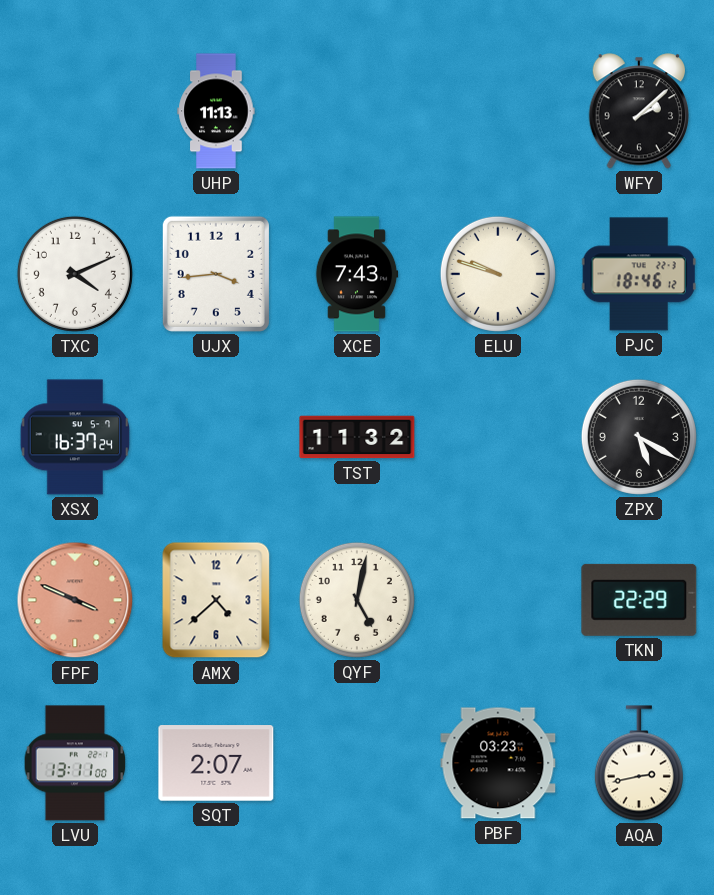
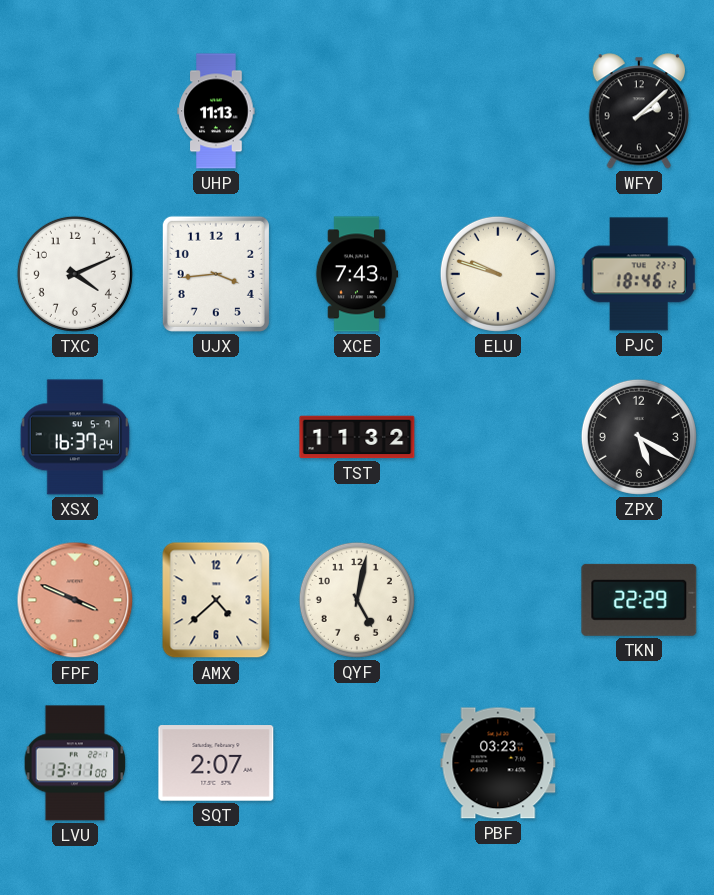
AQA: 2:43 -> none
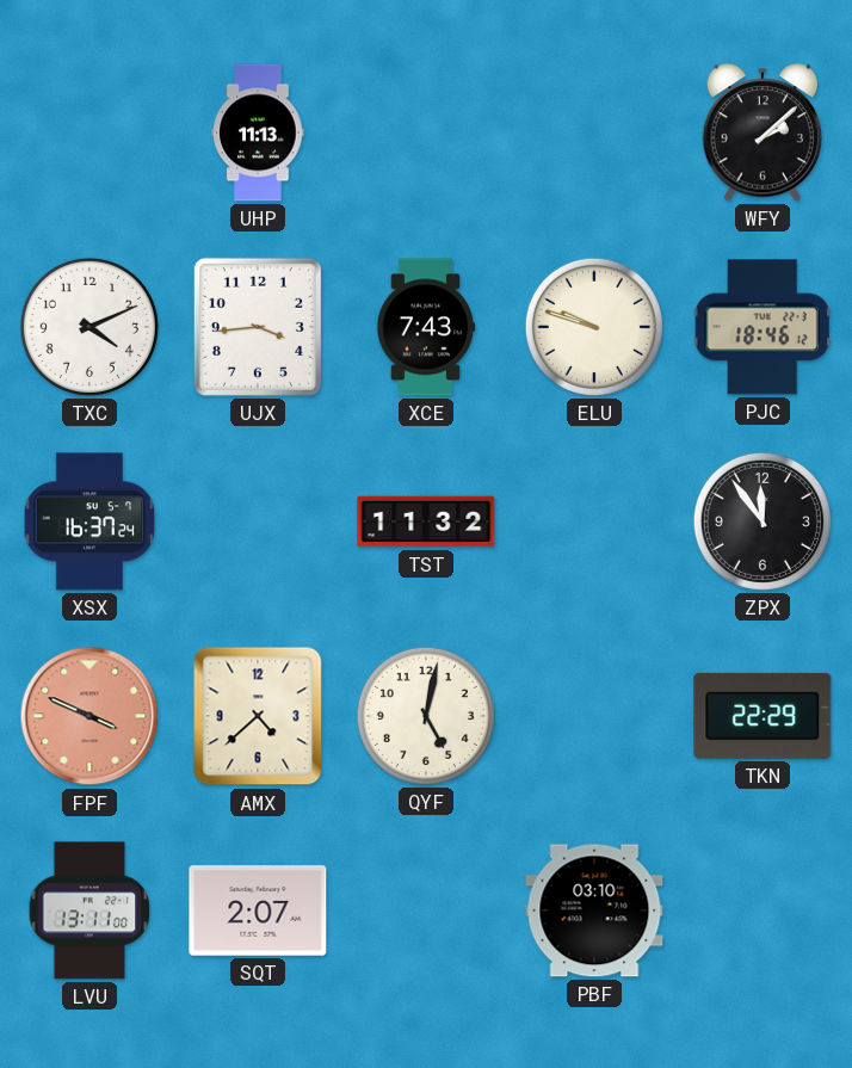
ZPX: 5:20 -> 11:54
PBF: 03:23 -> 03:10
